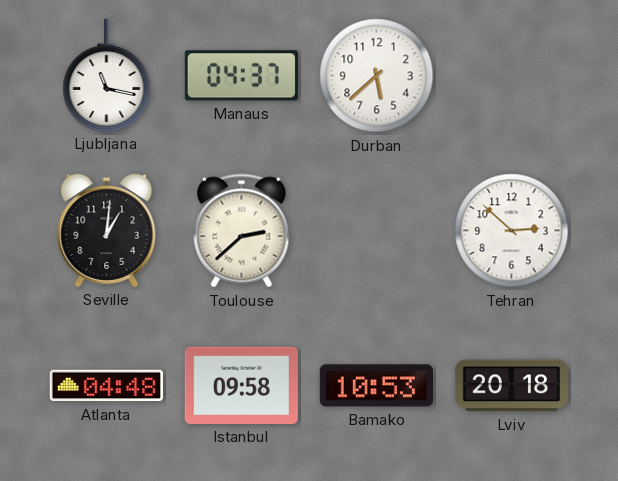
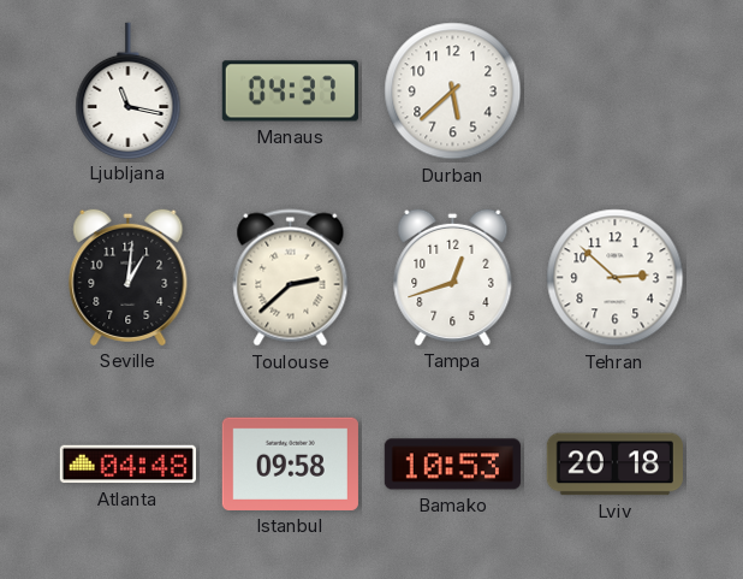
Tampa: none -> 12:42
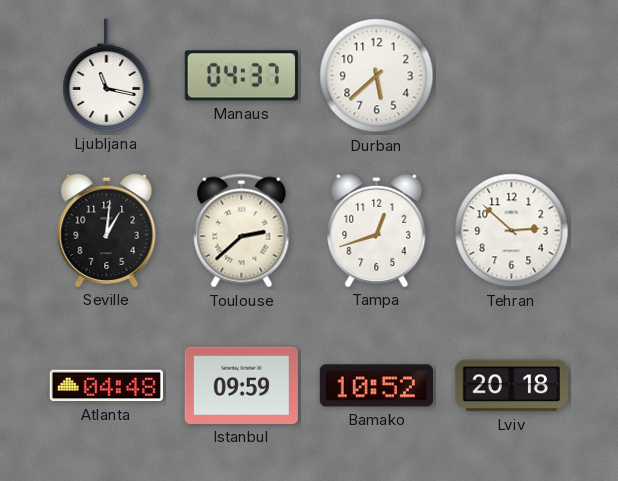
Istanbul: 09:58 -> 09:59
Bamako: 10:53 -> 10:52
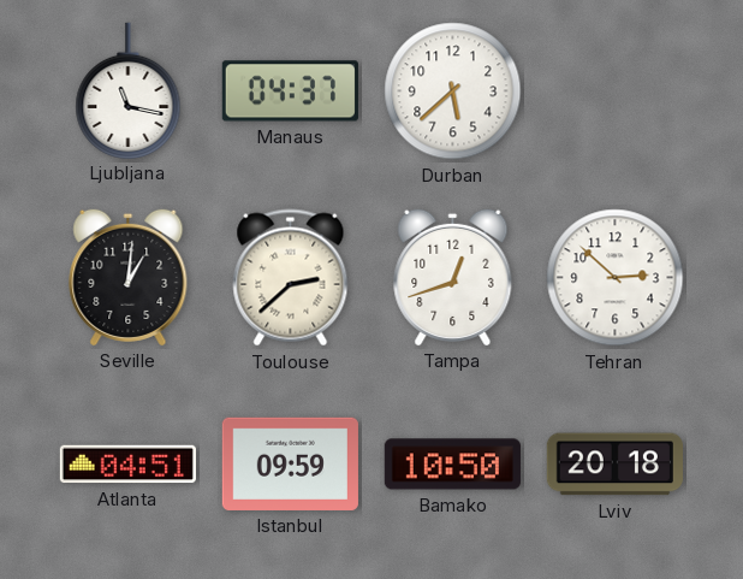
Atlanta: 04:48 -> 04:51
Bamako: 10:52 -> 10:50
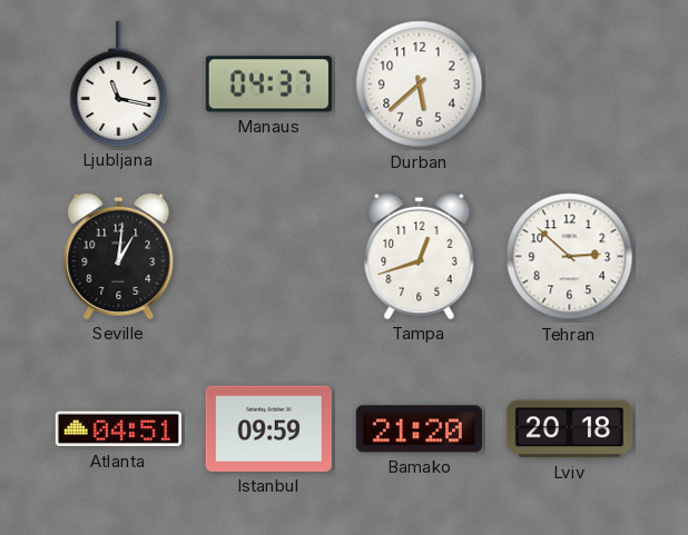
Toulouse: 2:38 -> none
Bamako: 10:50 -> 21:20
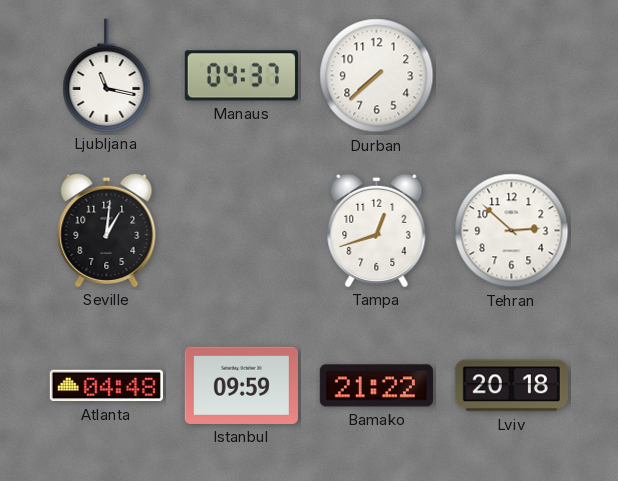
Durban: 5:38 -> 7:38
Atlanta: 04:51 -> 04:48
Bamako: 21:20 -> 21:22
